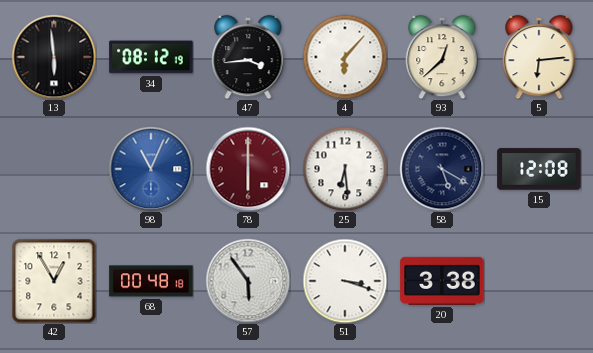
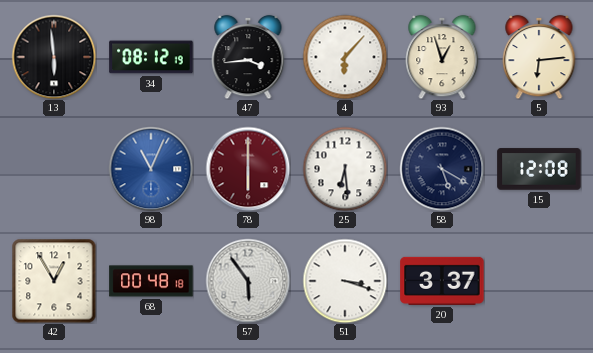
93: 12:38 -> 12:57
20: 3:38 -> 3:37
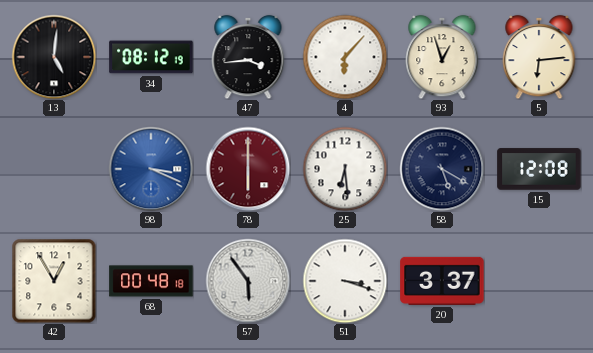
13: 5:59 -> 5:01
98: 11:04 -> 3:19
